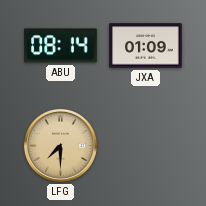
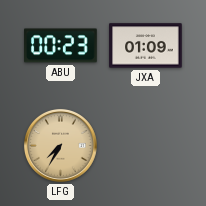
ABU: 08:14 -> 00:23
LFG: 7:30 -> 7:35
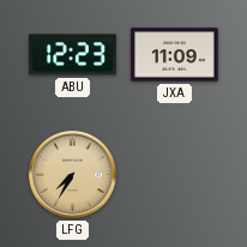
ABU: 00:23 -> 12:23
JXA: 01:09 -> 11:09
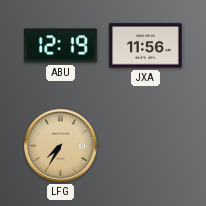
ABU: 12:23 -> 12:19
JXA: 11:09 -> 11:56
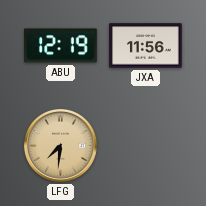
LFG: 7:35 -> 7:31
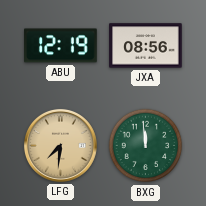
JXA: 11:56 -> 08:56
BXG: none -> 11:59
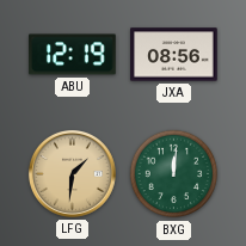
LFG: 7:31 -> 1:31
BXG: 11:59 -> 12:01
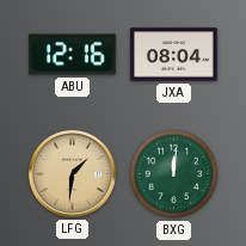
ABU: 12:19 -> 12:16
JXA: 08:56 -> 08:04
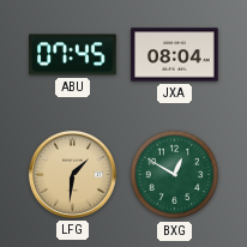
ABU: 12:16 -> 07:45
BXG: 12:01 -> 12:50
